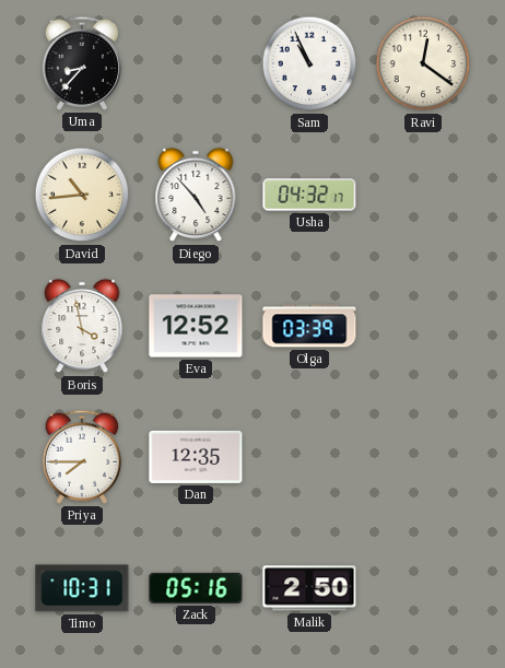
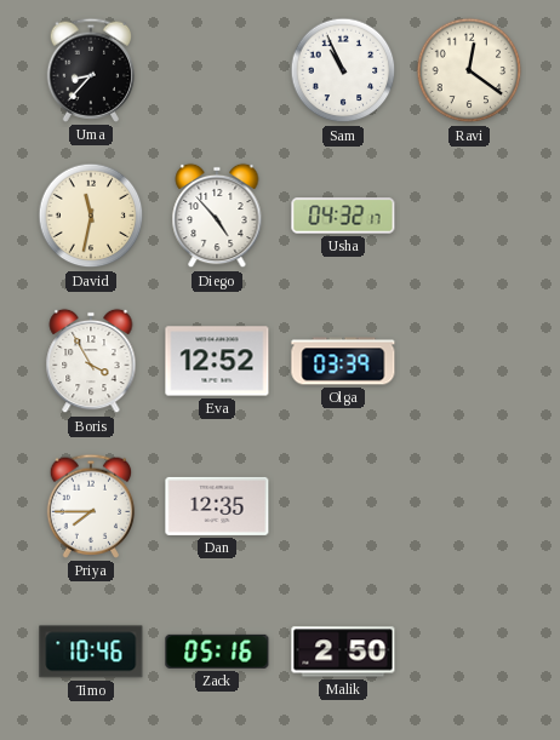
David: 10:44 -> 11:32
Boris: 3:58 -> 3:55
Timo: 10:31 -> 10:46
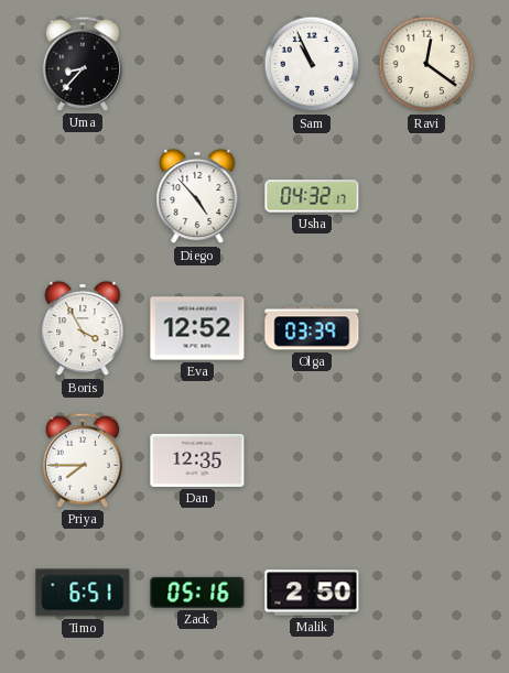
David: 11:32 -> none
Timo: 10:46 -> 6:51
